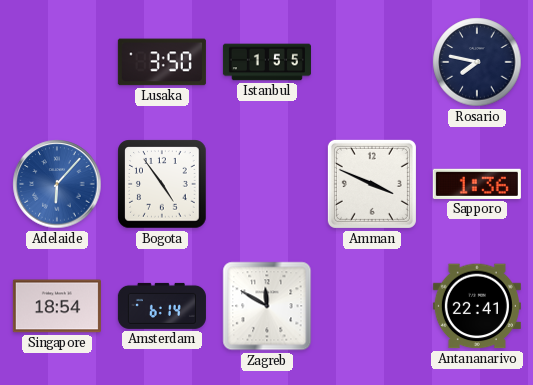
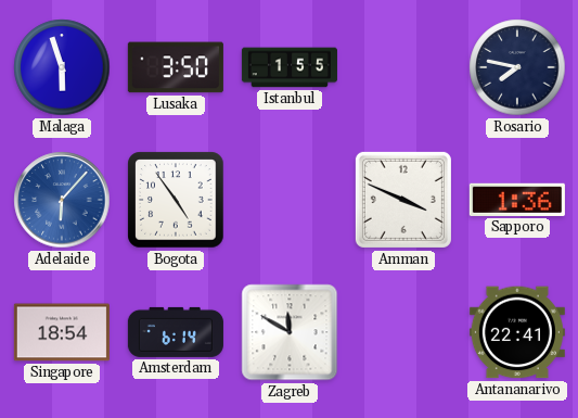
Malaga: none -> 5:57
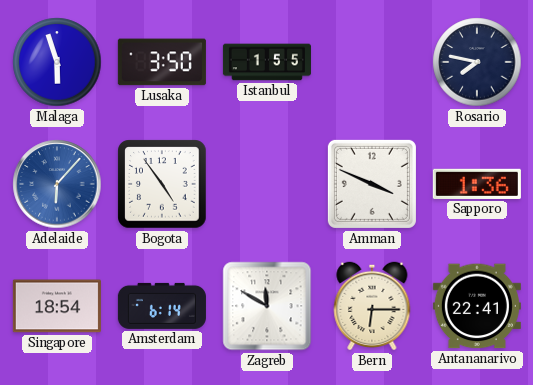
Bern: none -> 6:15
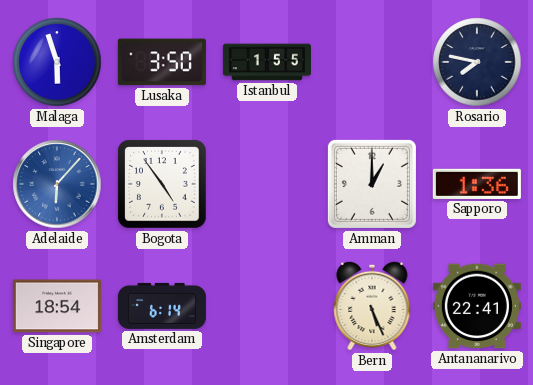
Amman: 3:49 -> 1:00
Zagreb: 11:50 -> none
Bern: 6:15 -> 5:26
